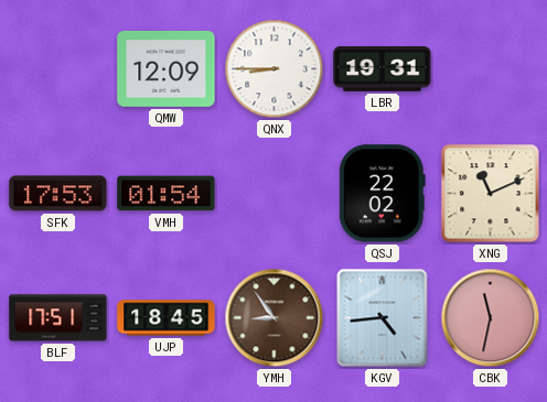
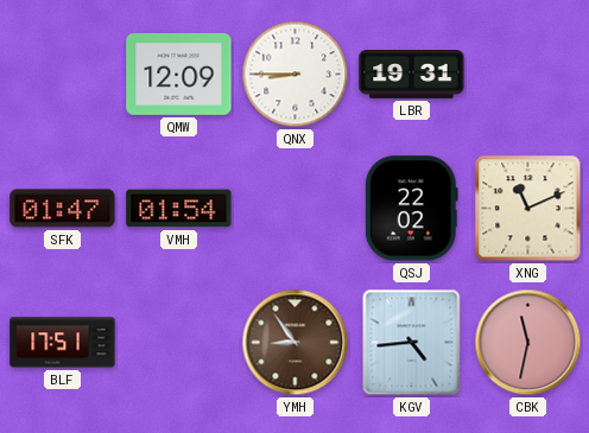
SFK: 17:53 -> 01:47
UJP: 18:45 -> none
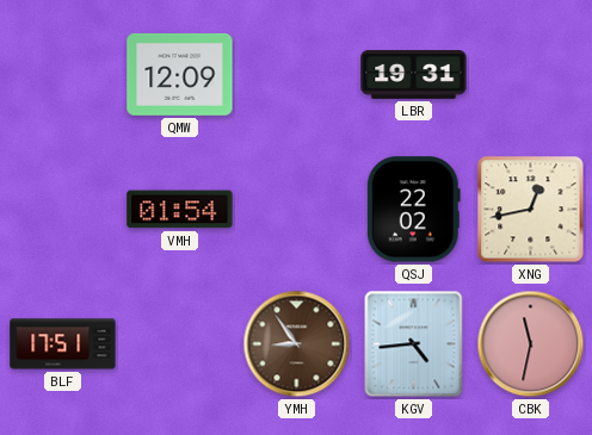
QNX: 8:45 -> none
SFK: 01:47 -> none
XNG: 11:11 -> 12:43
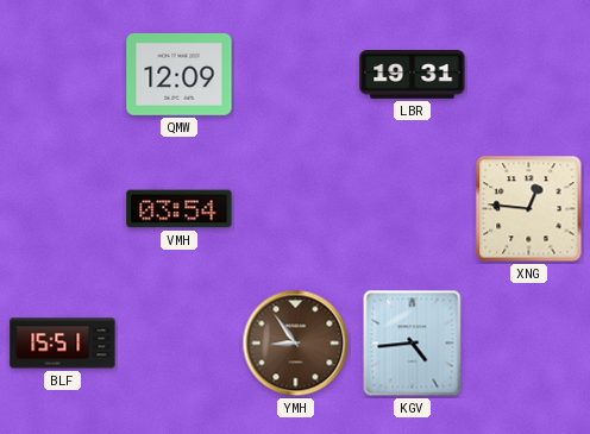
VMH: 01:54 -> 03:54
QSJ: 22:02 -> none
XNG: 12:43 -> 12:46
BLF: 17:51 -> 15:51
CBK: 11:32 -> none
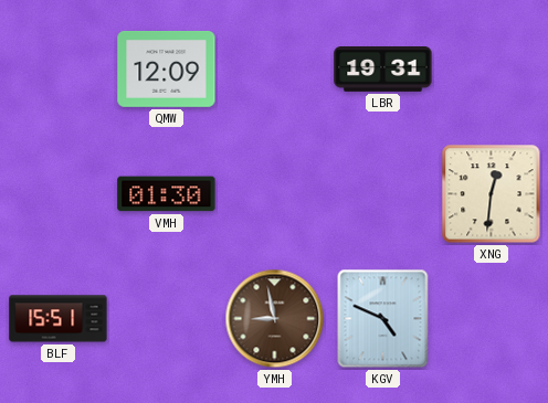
VMH: 03:54 -> 01:30
XNG: 12:46 -> 12:31
YMH: 8:54 -> 8:58
KGV: 4:44 -> 4:49
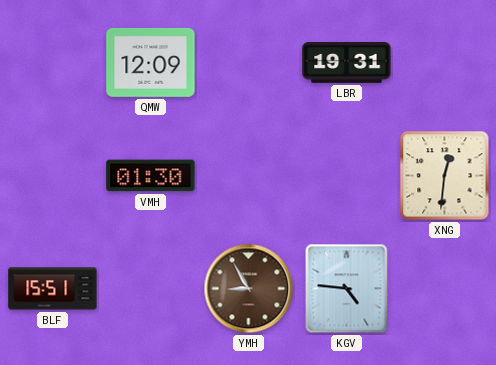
YMH: 8:58 -> 8:55
KGV: 4:49 -> 4:46
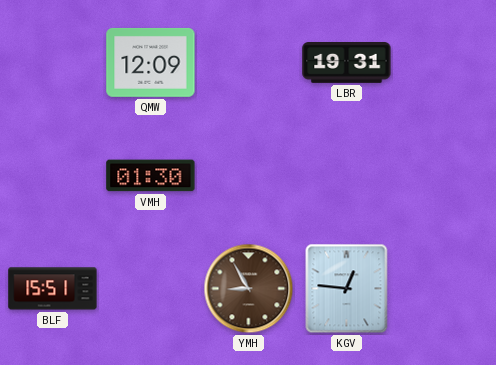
XNG: 12:31 -> none
KGV: 4:46 -> 12:46
